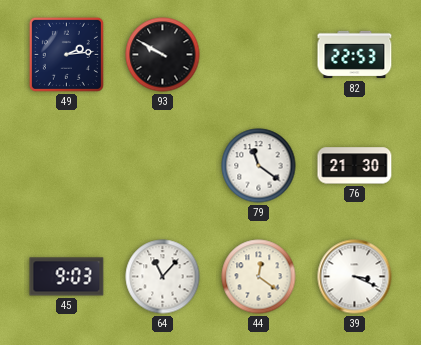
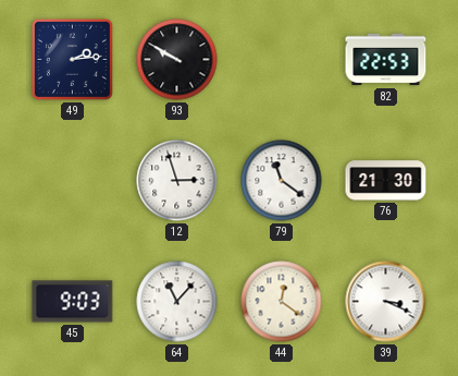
12: none -> 2:57
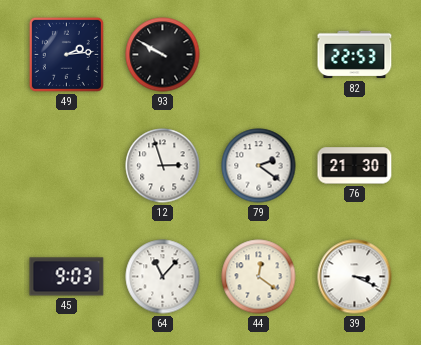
79: 11:21 -> 2:21
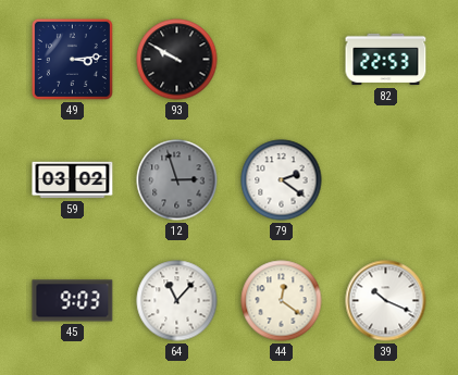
49: 2:14 -> 3:14
59: none -> 03:02
12 dial: white -> grey
76: 21:30 -> none
39: 3:19 -> 10:19
